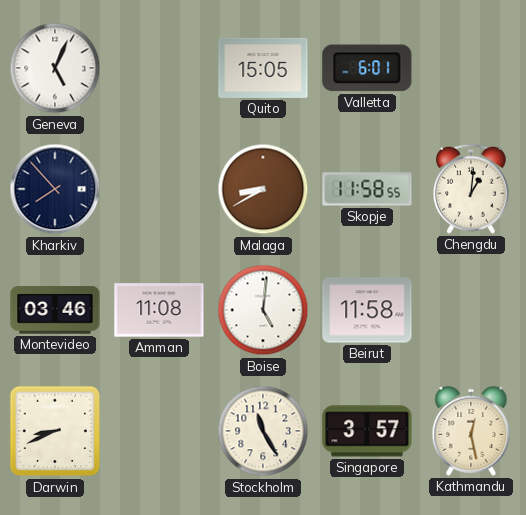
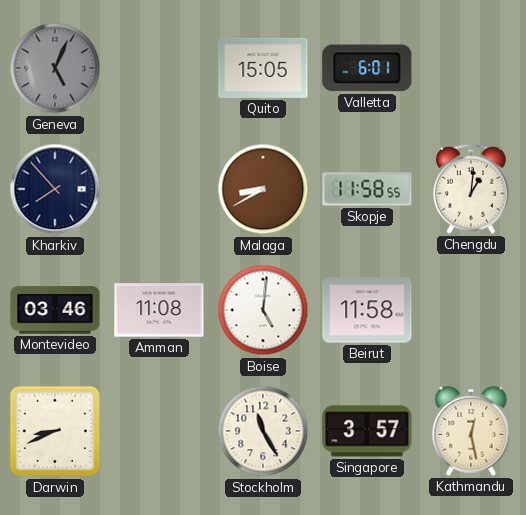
Geneva dial: white -> grey
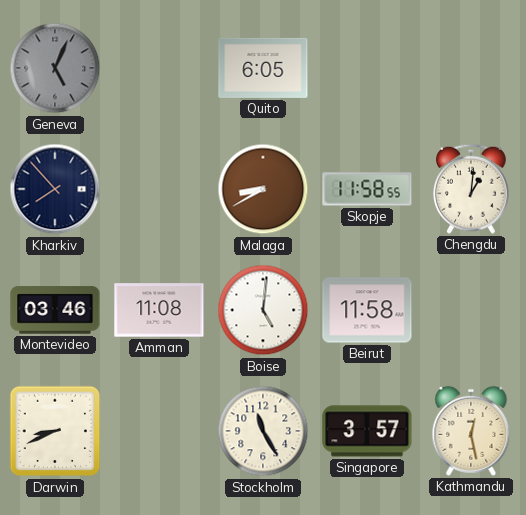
Quito: 15:05 -> 6:05
Valletta: 6:01 -> none
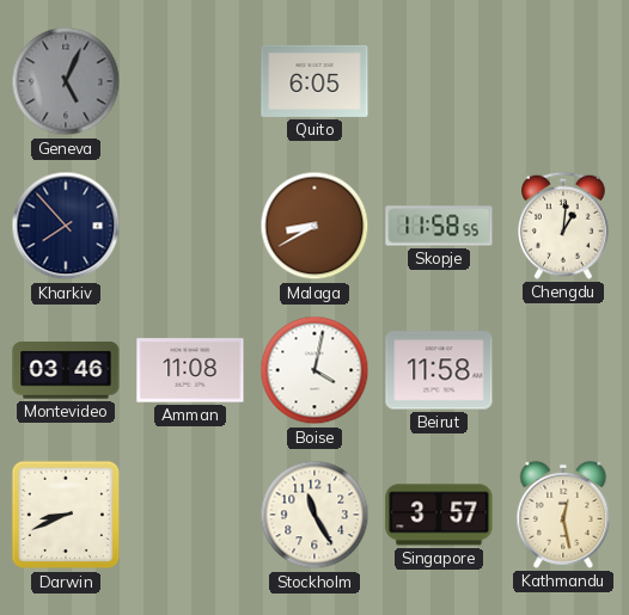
Boise: 5:01 -> 4:02
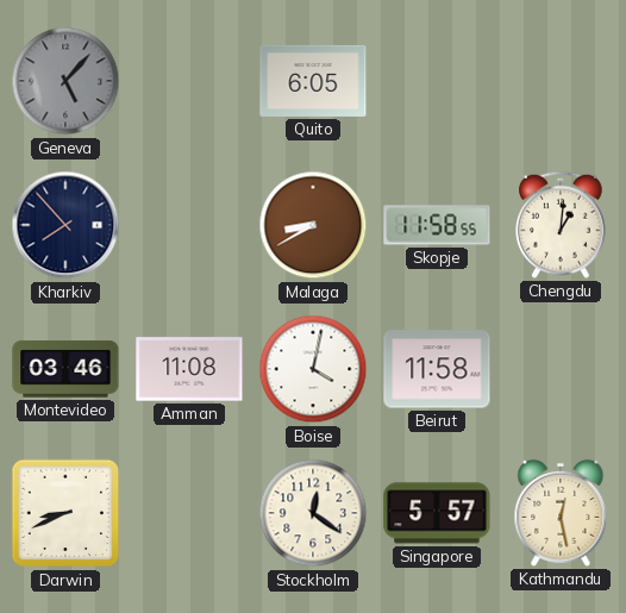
Geneva: 5:04 -> 5:07
Stockholm: 11:25 -> 12:21
Singapore: 3:57 -> 5:57
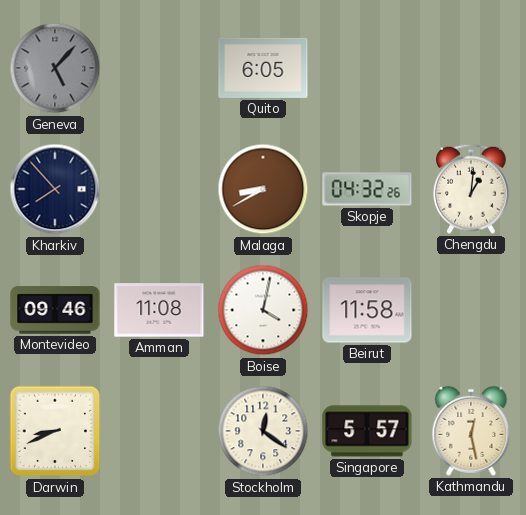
Skopje: 11:58 -> 04:32
Montevideo: 03:46 -> 09:46
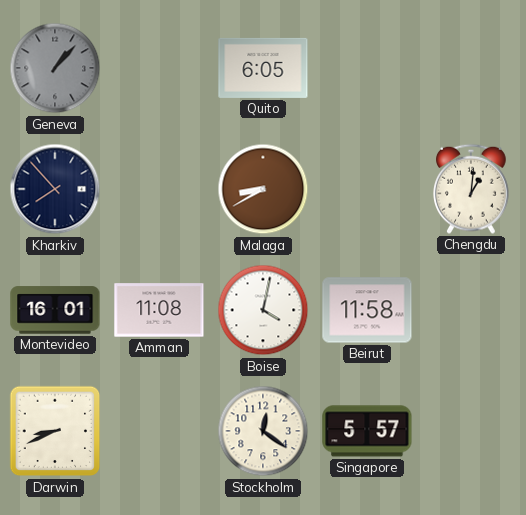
Geneva: 5:07 -> 1:07
Skopje: 04:32 -> none
Montevideo: 09:46 -> 16:01
Kathmandu: 12:28 -> none
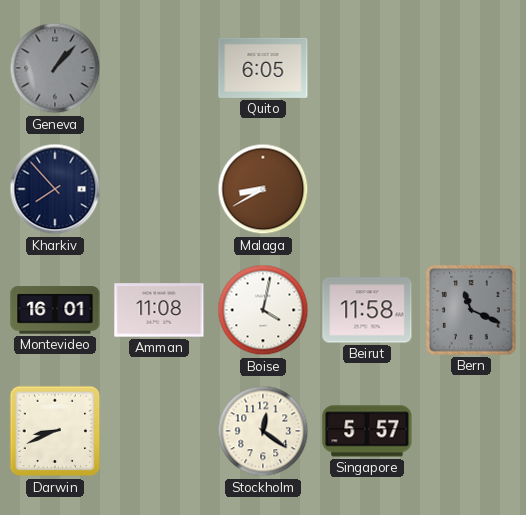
Chengdu: 1:01 -> none
Bern: none -> 11:19
